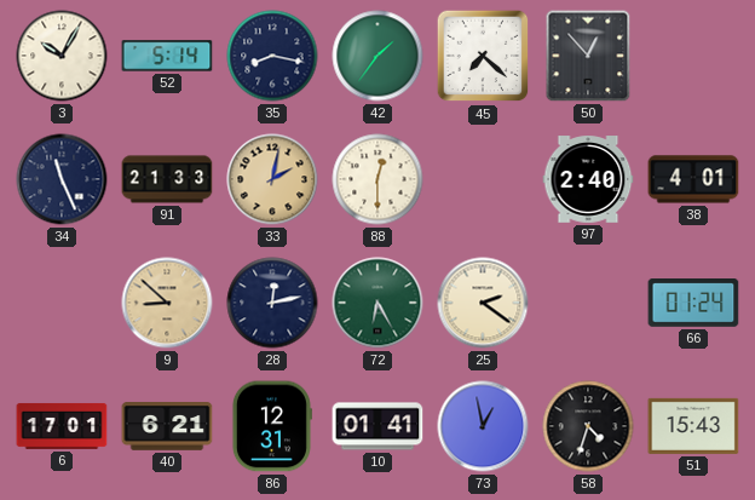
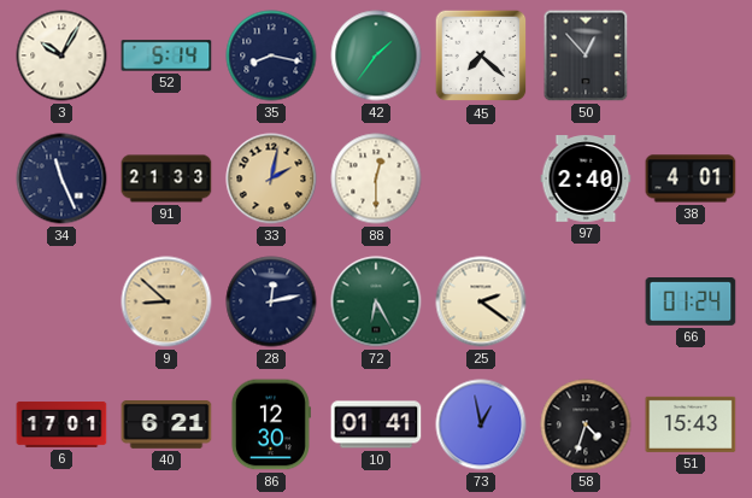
86: 12:31 -> 12:30
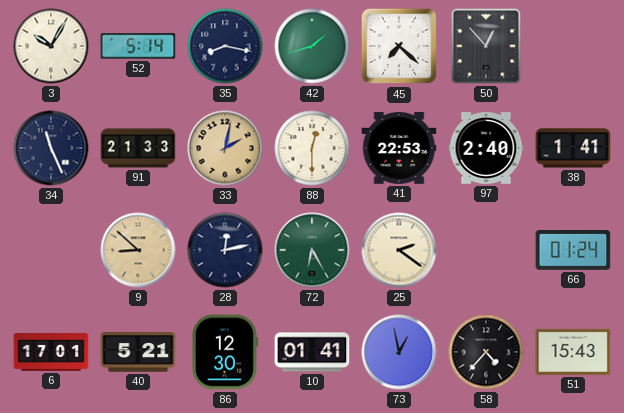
42: 1:36 -> 1:42
41: none -> 22:53
38: 4:01 -> 1:41
40: 6:21 -> 5:21
58: 4:33 -> 4:37
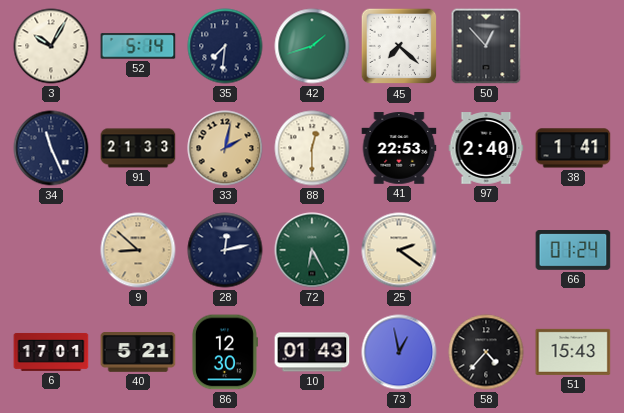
35: 8:17 -> 7:31
10: 01:41 -> 01:43
